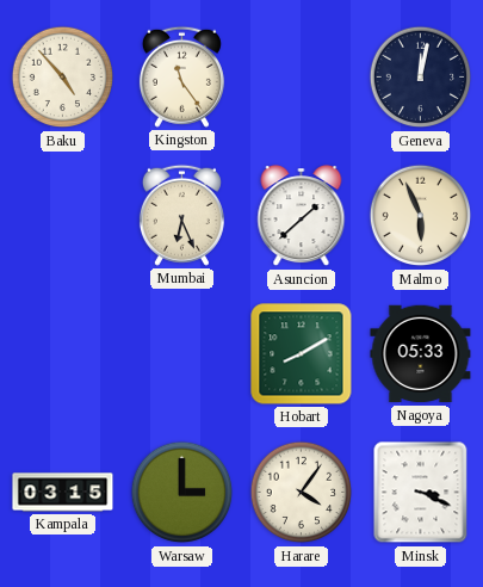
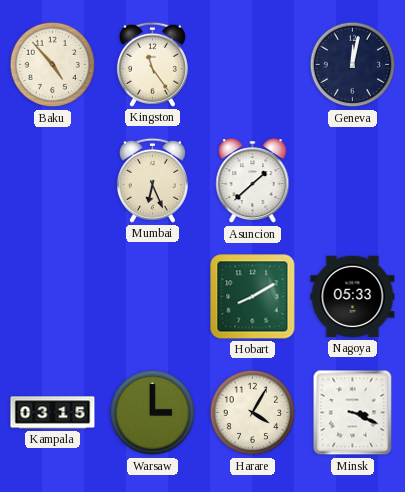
Malmo: 5:56 -> none
Harare: 4:06 -> 4:05
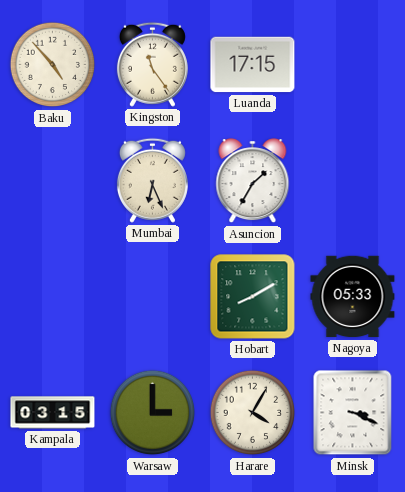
Luanda: none -> 17:15
Geneva: 12:02 -> none
Asuncion: 1:38 -> 1:35
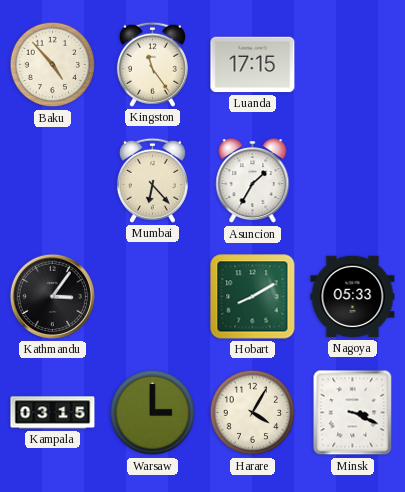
Mumbai: 6:26 -> 6:23
Kathmandu: none -> 3:06
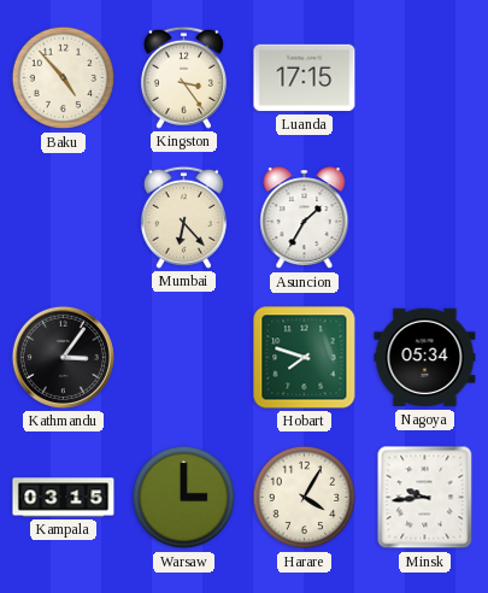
Kingston: 11:24 -> 3:24
Hobart: 8:10 -> 7:48
Nagoya: 05:33 -> 05:34
Minsk: 3:19 -> 9:44
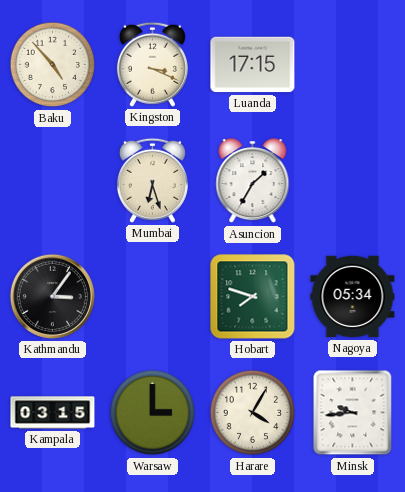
Kingston: 3:24 -> 3:19
Mumbai: 6:23 -> 6:27
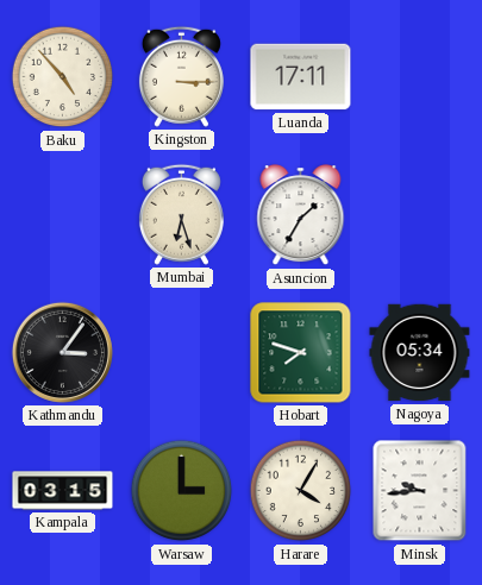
Kingston: 3:19 -> 3:15
Luanda: 17:15 -> 17:11
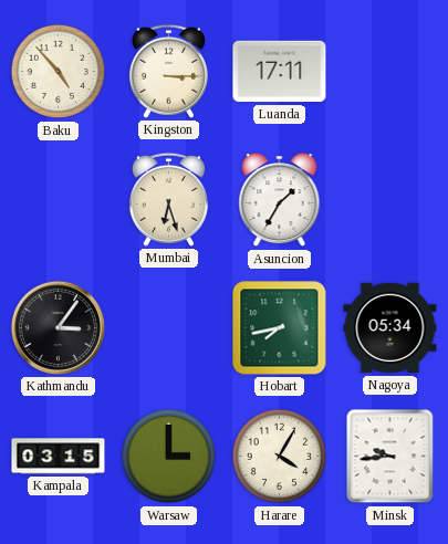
Hobart: 7:48 -> 7:43
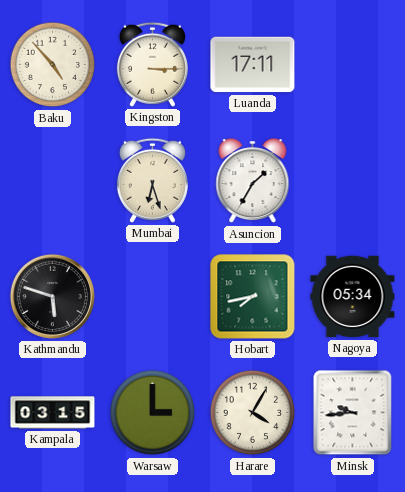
Kathmandu: 3:06 -> 5:48
